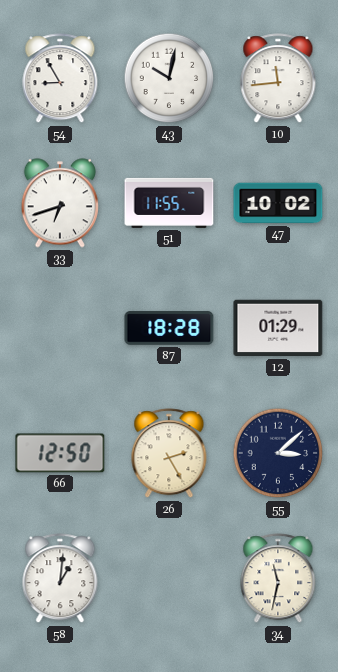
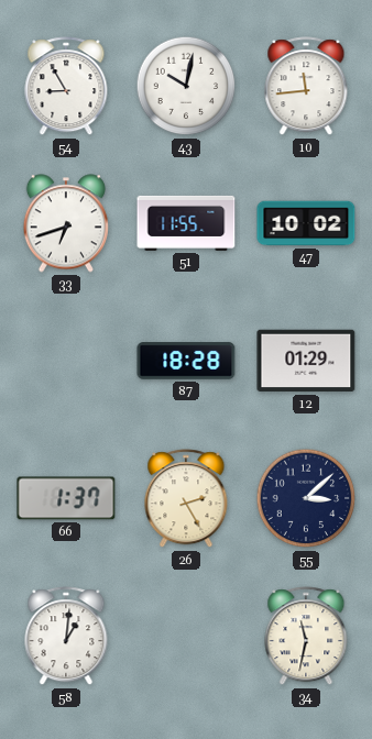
66: 12:50 -> 1:37
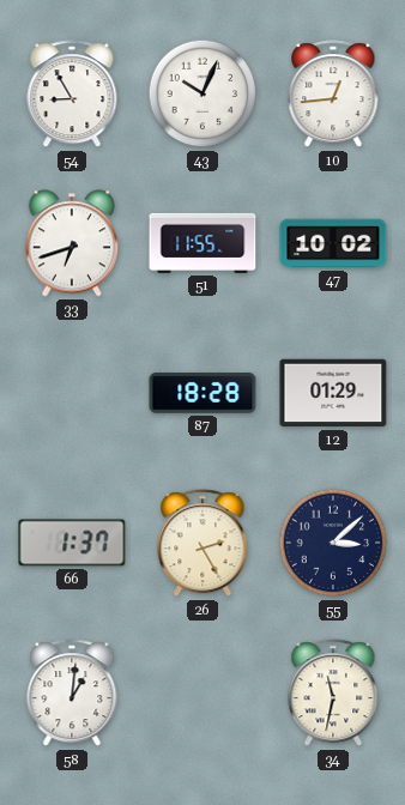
43: 10:02 -> 10:04
10: 11:44 -> 12:44
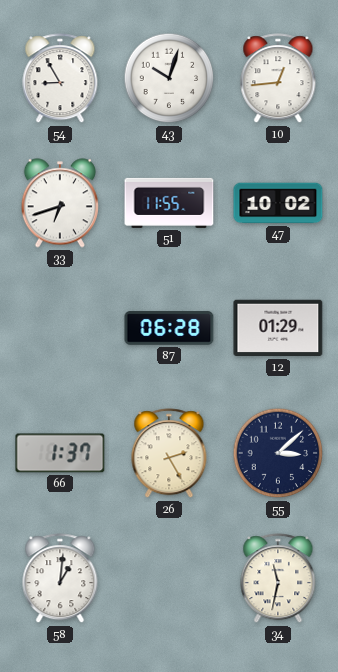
43: 10:04 -> 10:03
87: 18:28 -> 06:28
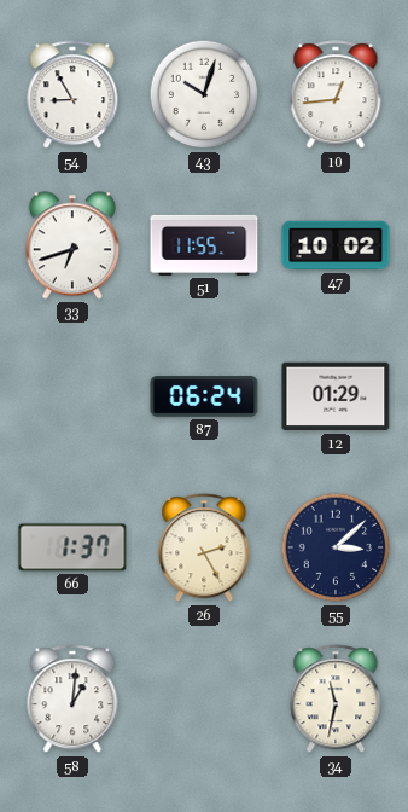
87: 06:28 -> 06:24
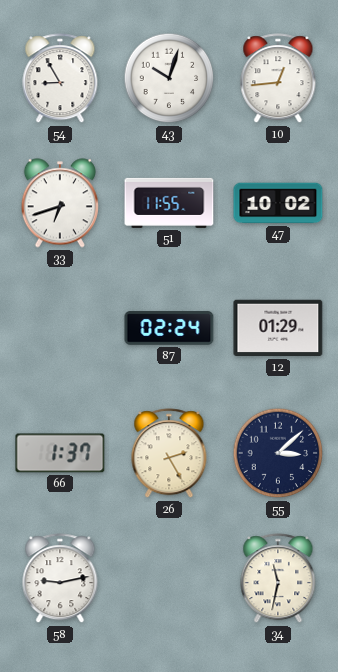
87: 06:24 -> 02:24
58: 1:01 -> 9:13
